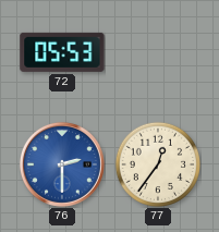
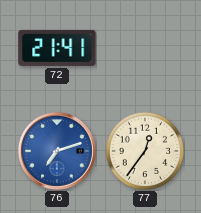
72: 05:53 -> 21:41
76: 2:30 -> 7:12
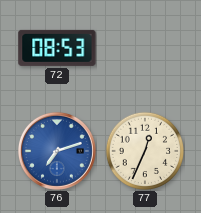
72: 21:41 -> 08:53
77: 12:36 -> 12:34
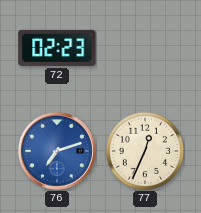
72: 08:53 -> 02:23
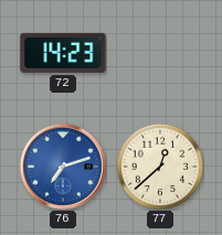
72: 02:23 -> 14:23
77: 12:34 -> 12:38
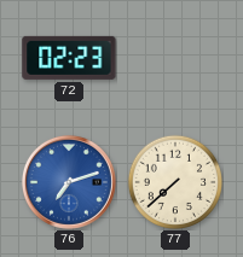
72: 14:23 -> 02:23
77: 12:38 -> 7:38
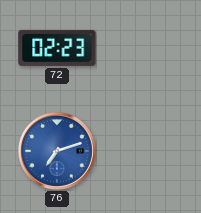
77: 7:38 -> none
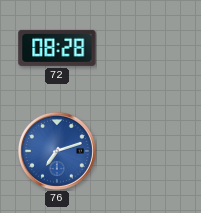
72: 02:23 -> 08:28
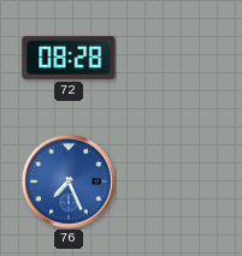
76: 7:12 -> 7:26
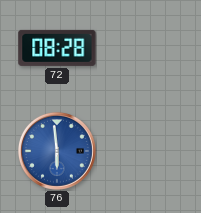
76: 7:26 -> 5:59
